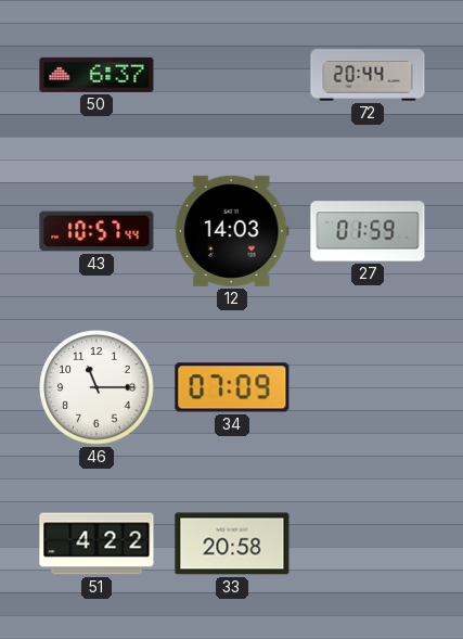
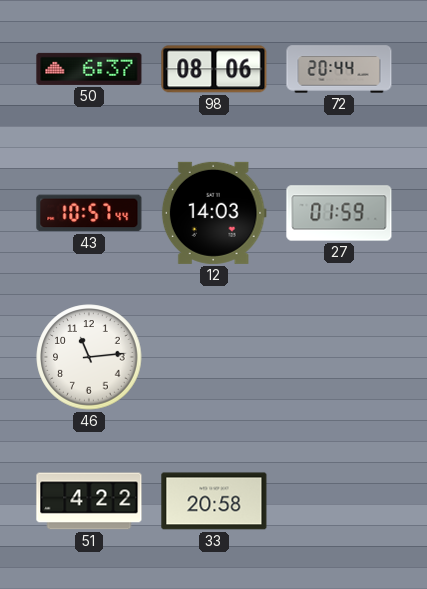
98: none -> 08:06
46: 11:15 -> 11:14
34: 07:09 -> none
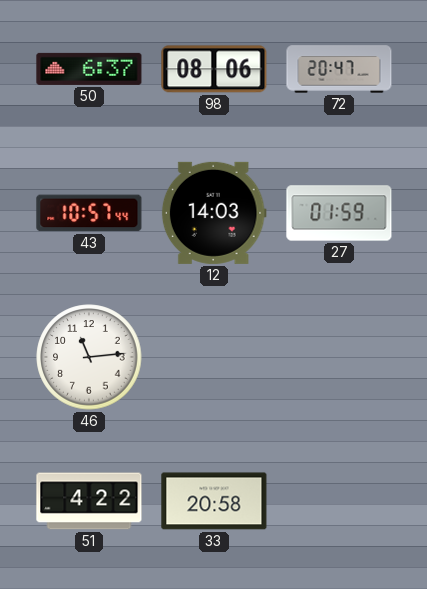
72: 20:44 -> 20:47
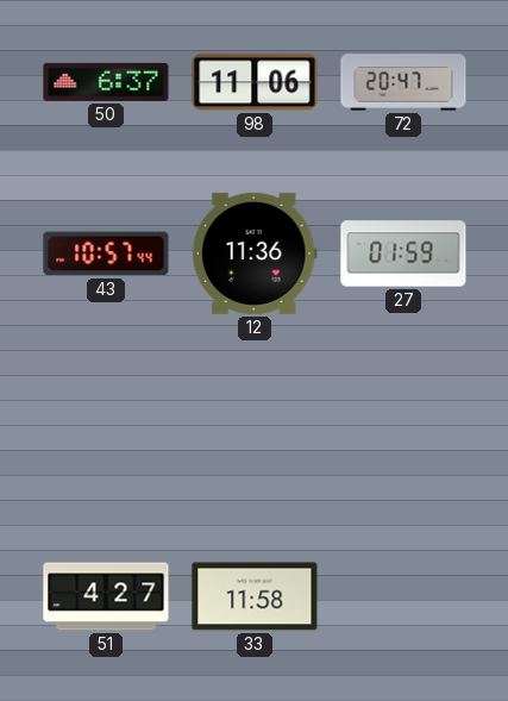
98: 08:06 -> 11:06
12: 14:03 -> 11:36
46: 11:14 -> none
51: 4:22 -> 4:27
33: 20:58 -> 11:58
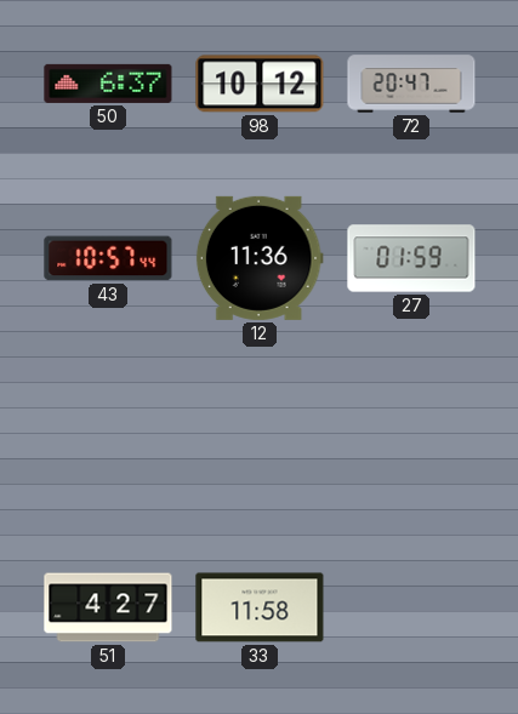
98: 11:06 -> 10:12
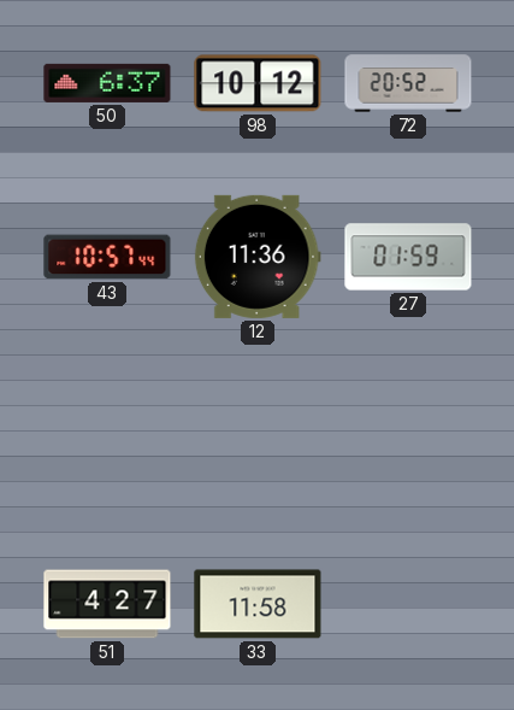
72: 20:47 -> 20:52
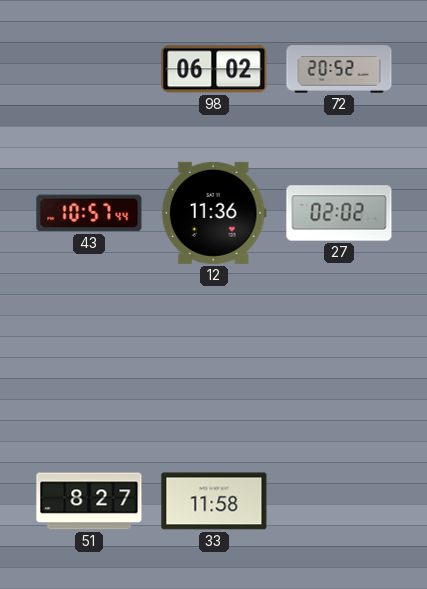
50: 6:37 -> none
98: 10:12 -> 06:02
27: 01:59 -> 02:02
51: 4:27 -> 8:27
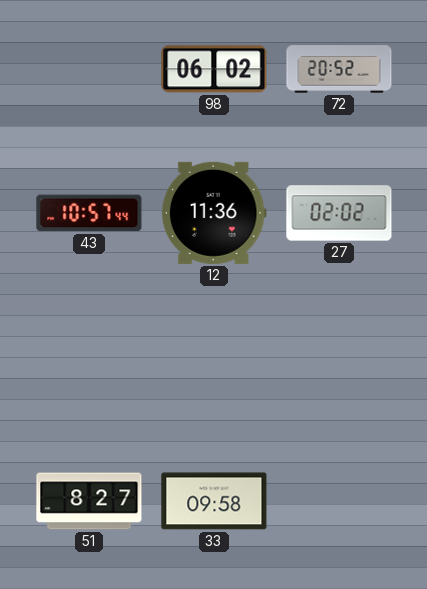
33: 11:58 -> 09:58
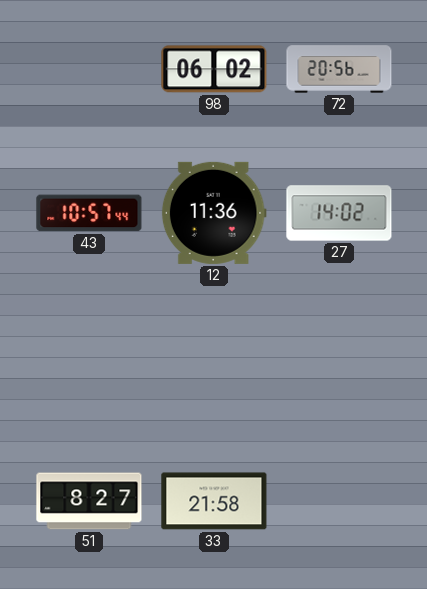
72: 20:52 -> 20:56
27: 02:02 -> 14:02
33: 09:58 -> 21:58
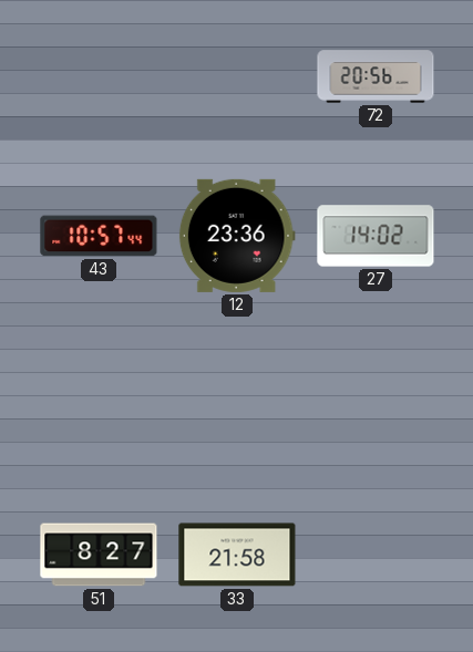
98: 06:02 -> none
12: 11:36 -> 23:36
